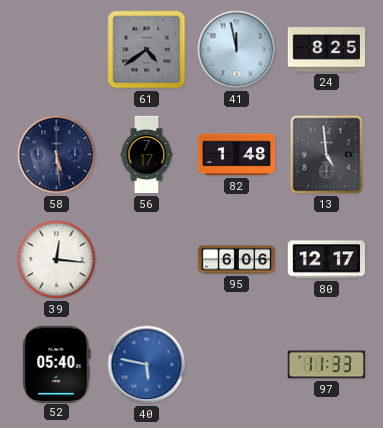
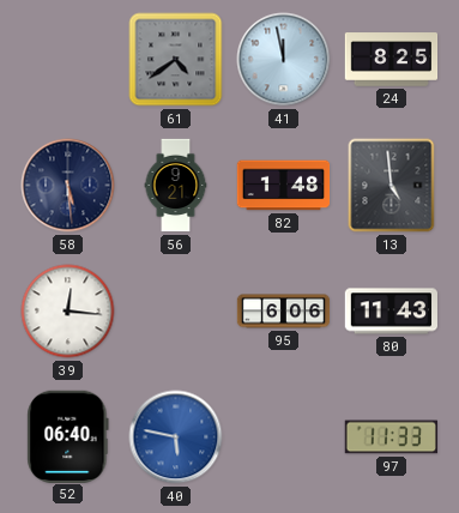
56: 7:17 -> 9:21
80: 12:17 -> 11:43
52: 05:40 -> 06:40
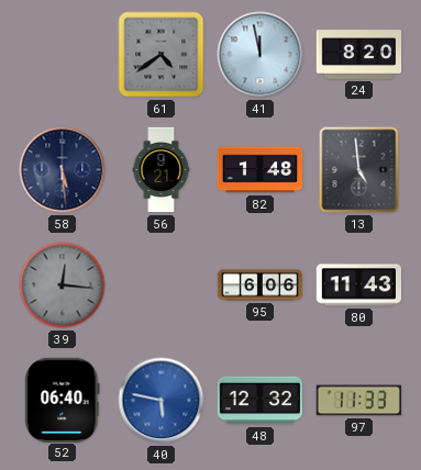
24: 8:25 -> 8:20
39 dial: white -> grey
48: none -> 12:32
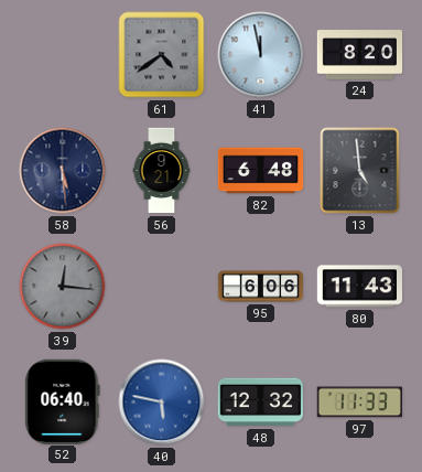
82: 1:48 -> 6:48
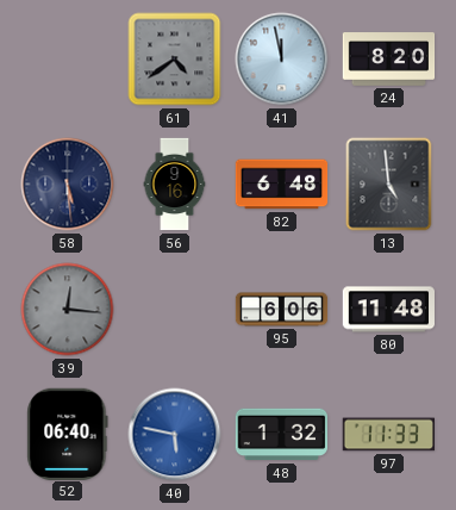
56: 9:21 -> 9:16
80: 11:43 -> 11:48
48: 12:32 -> 1:32
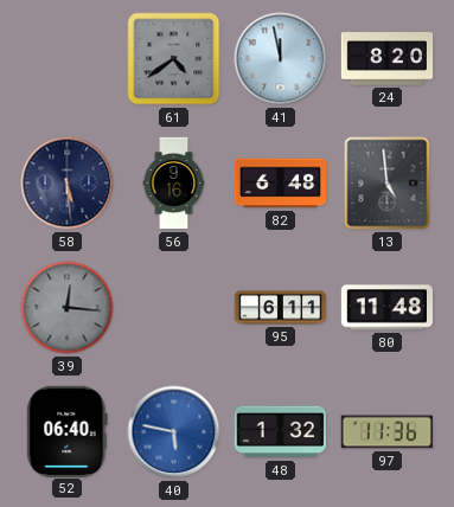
95: 6:06 -> 6:11
97: 11:33 -> 11:36
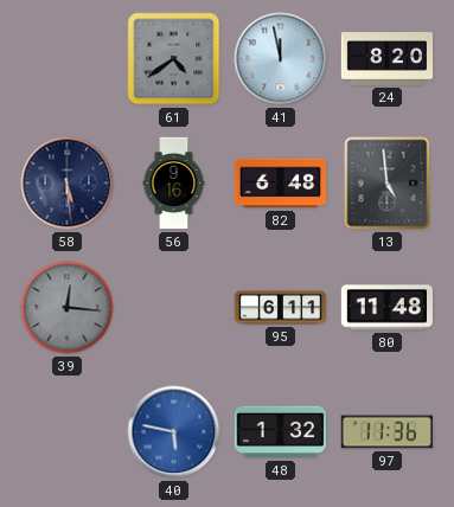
52: 06:40 -> none
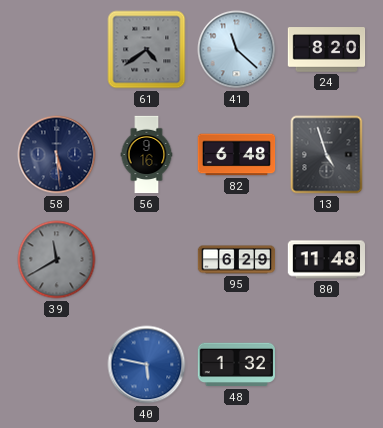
41: 11:58 -> 11:22
13: 4:59 -> 4:57
39: 12:16 -> 11:40
95: 6:11 -> 6:29
97: 11:36 -> none
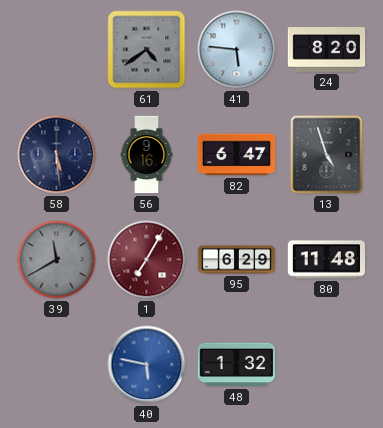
41: 11:22 -> 5:46
82: 6:48 -> 6:47
1: none -> 7:05
